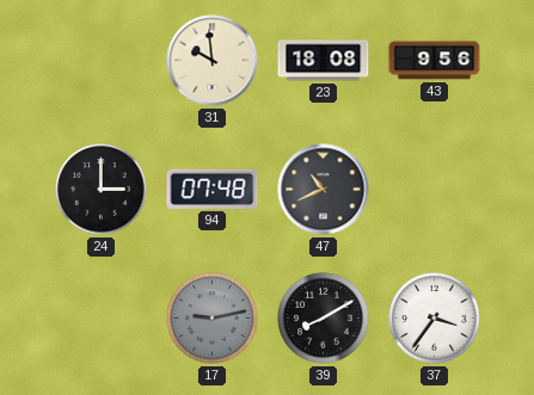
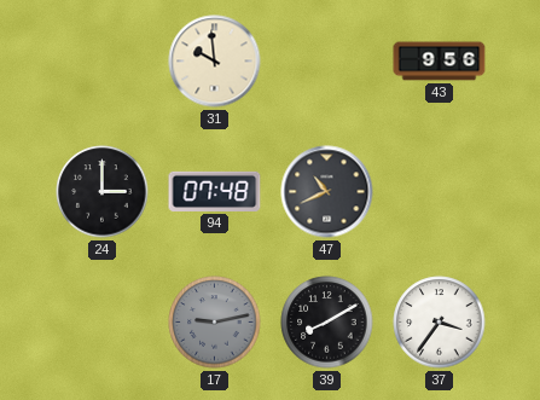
23: 18:08 -> none
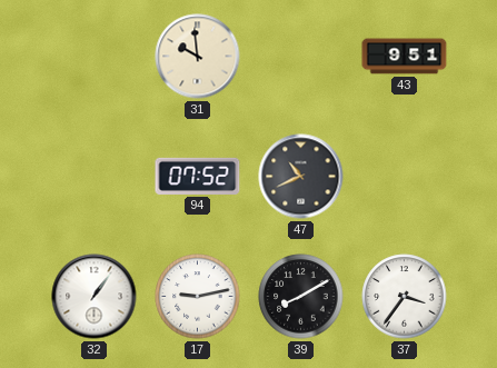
43: 9:56 -> 9:51
24: 3:00 -> none
94: 07:48 -> 07:52
32: none -> 1:06
17 dial: grey -> white
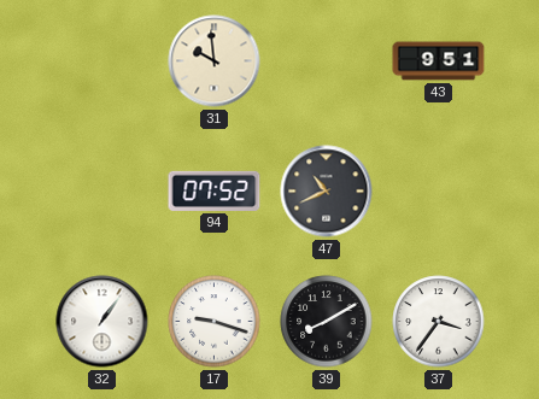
17: 9:13 -> 9:18
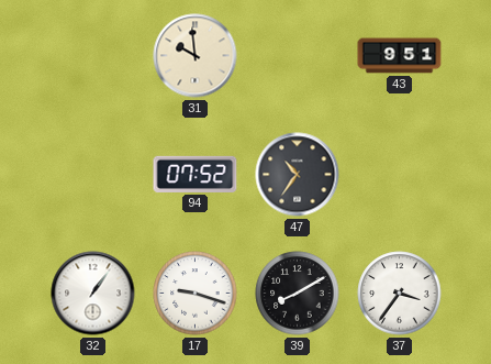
47: 10:41 -> 10:36
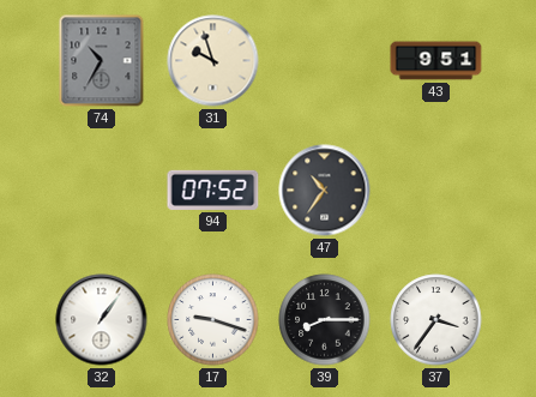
74: none -> 10:35
31: 9:59 -> 9:57
39: 8:10 -> 8:15
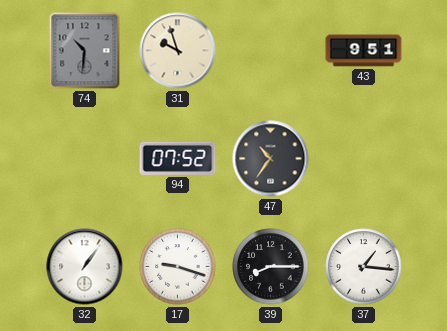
74: 10:35 -> 10:31
37: 3:36 -> 1:16
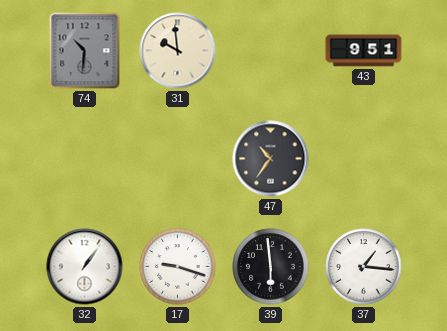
31: 9:57 -> 9:59
94: 07:52 -> none
39: 8:15 -> 5:59
